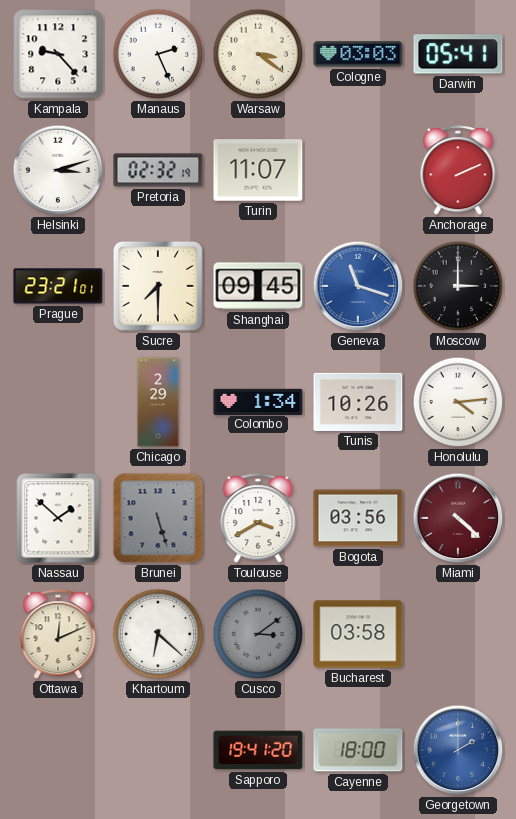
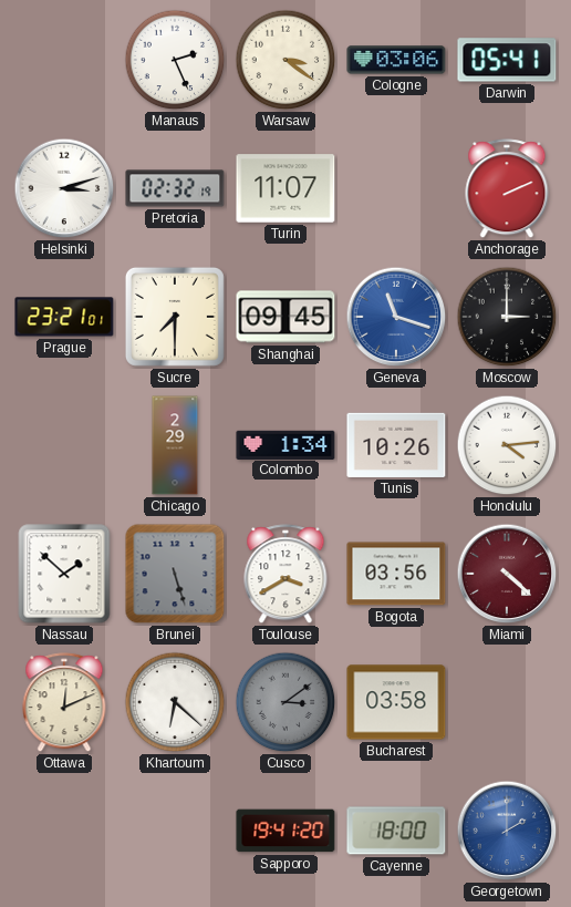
Kampala: 9:23 -> none
Cologne: 03:03 -> 03:06
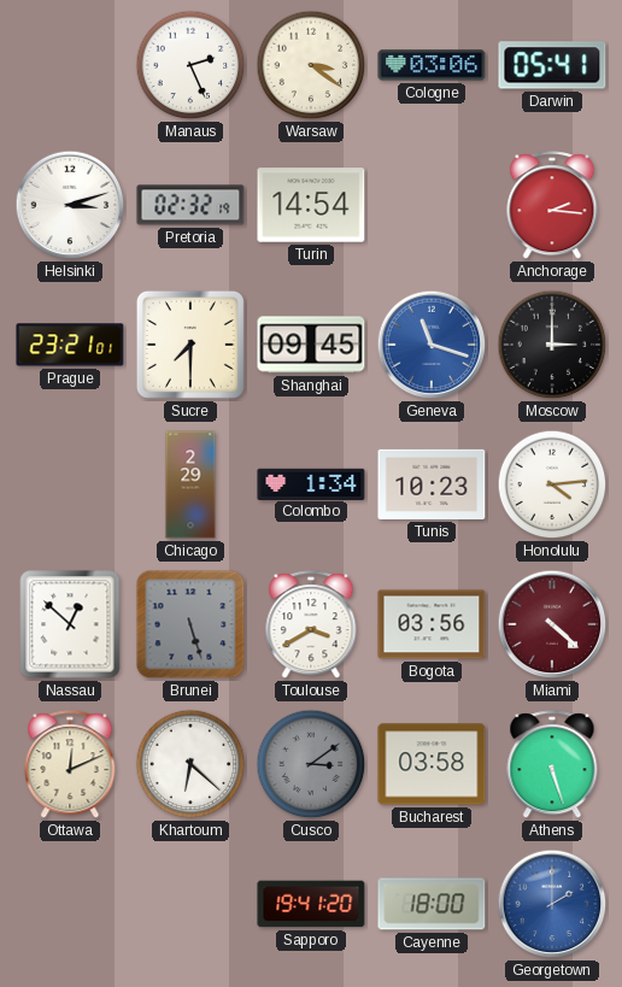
Turin: 11:07 -> 14:54
Anchorage: 2:11 -> 2:16
Tunis: 10:26 -> 10:23
Nassau: 1:52 -> 12:52
Athens: none -> 5:27
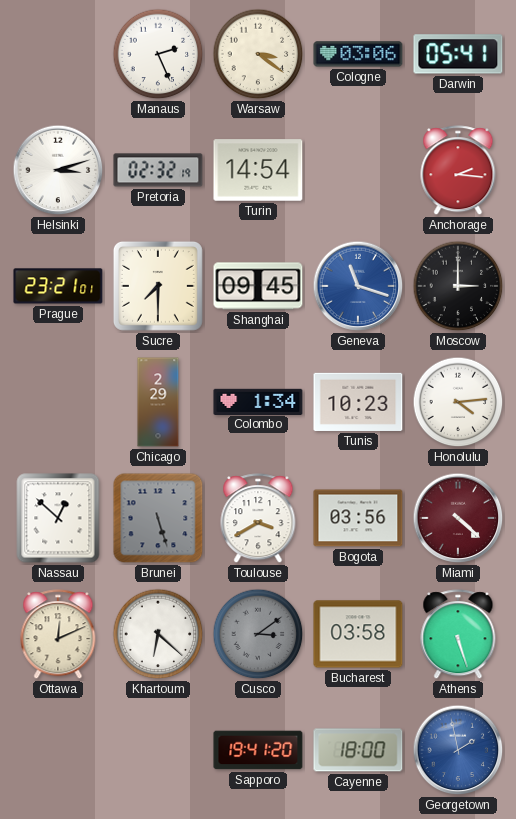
Georgetown: 2:00 -> 1:58
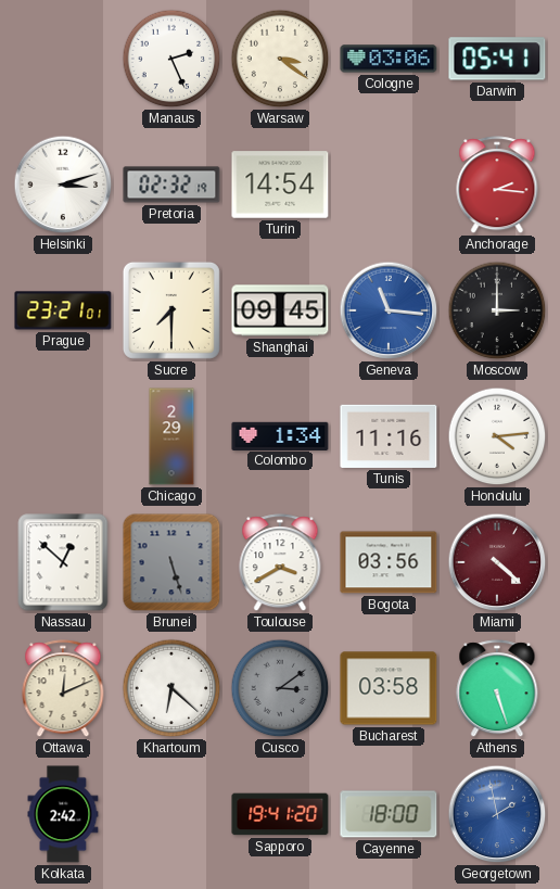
Geneva: 11:18 -> 11:16
Tunis: 10:23 -> 11:16
Kolkata: none -> 2:42
